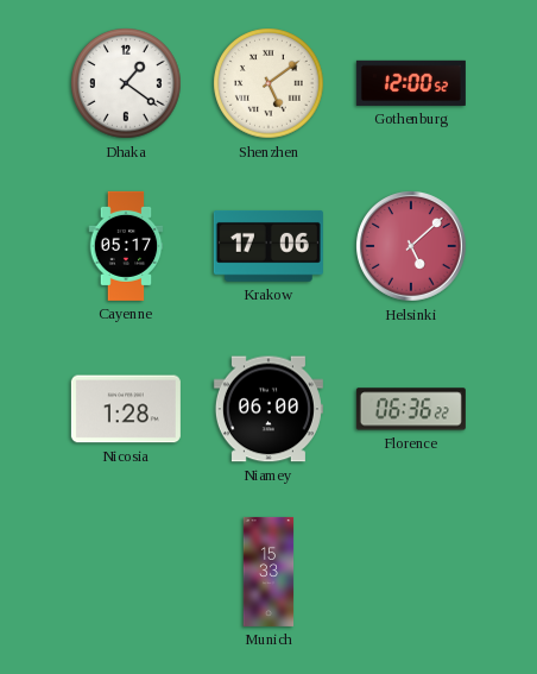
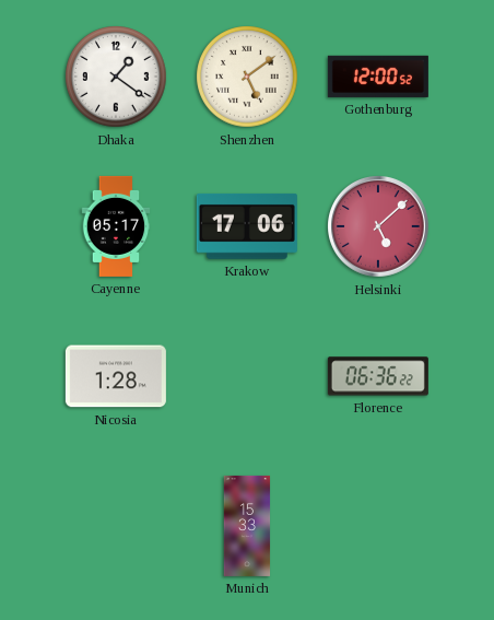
Niamey: 06:00 -> none
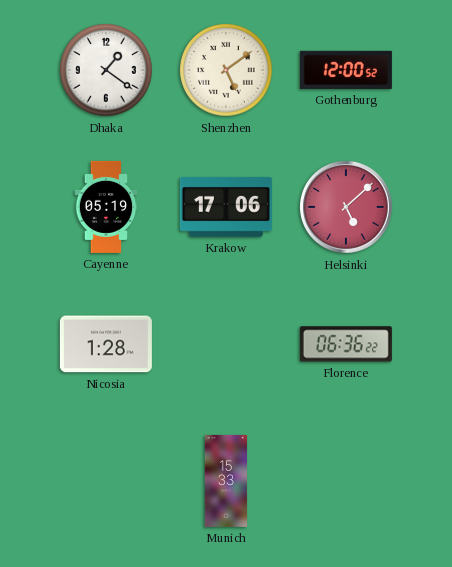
Cayenne: 05:17 -> 05:19
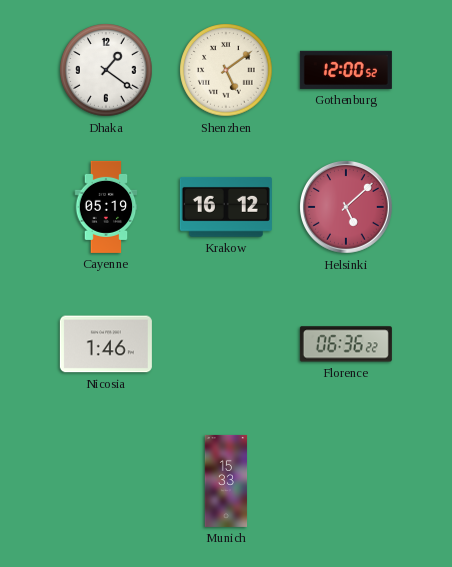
Krakow: 17:06 -> 16:12
Nicosia: 1:28 -> 1:46
